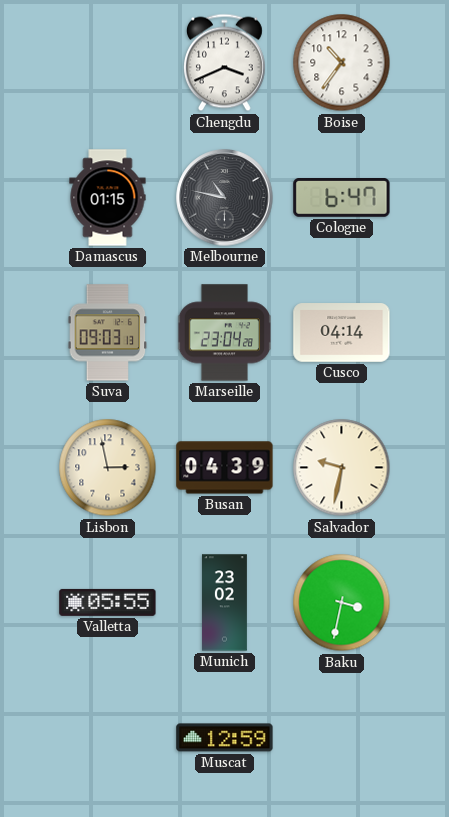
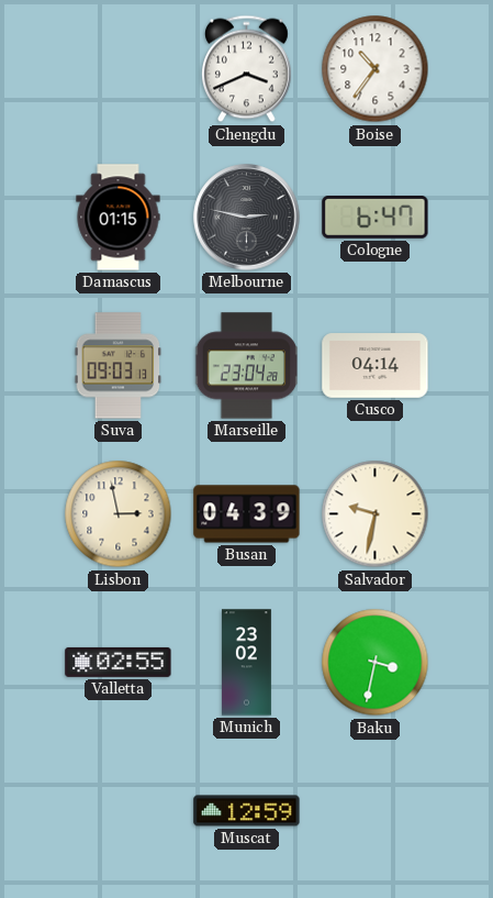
Melbourne: 10:47 -> 2:47
Valletta: 05:55 -> 02:55
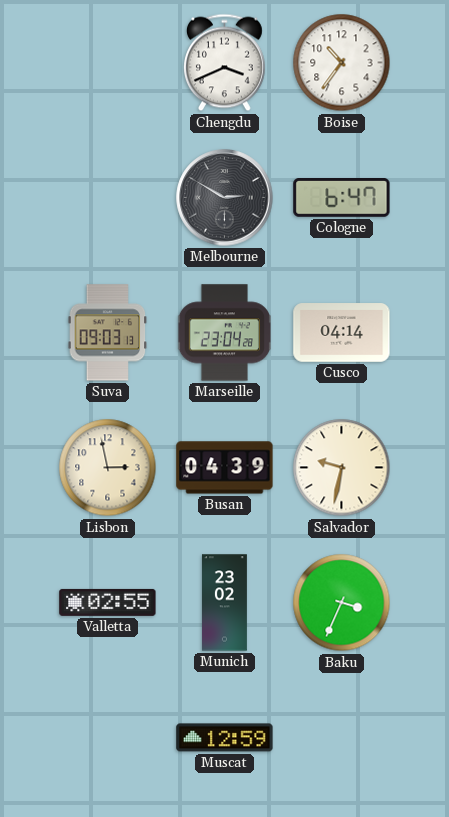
Damascus: 01:15 -> none
Melbourne: 2:47 -> 2:50
Baku: 3:32 -> 3:34
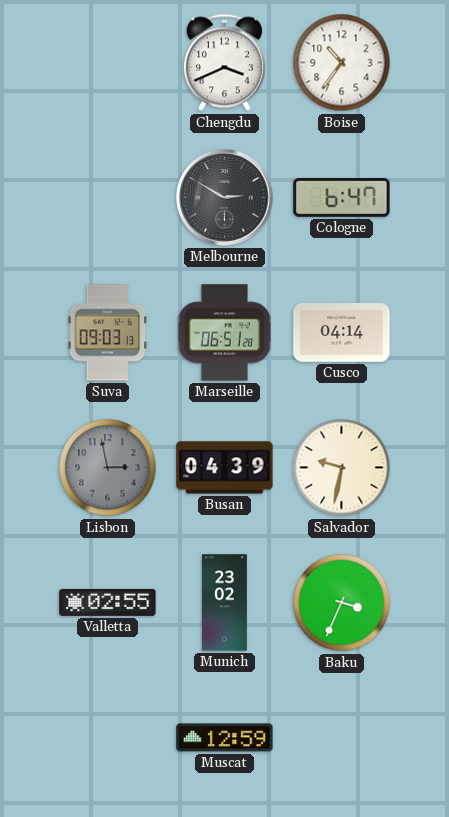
Marseille: 23:04 -> 06:51
Lisbon dial: cream -> grey
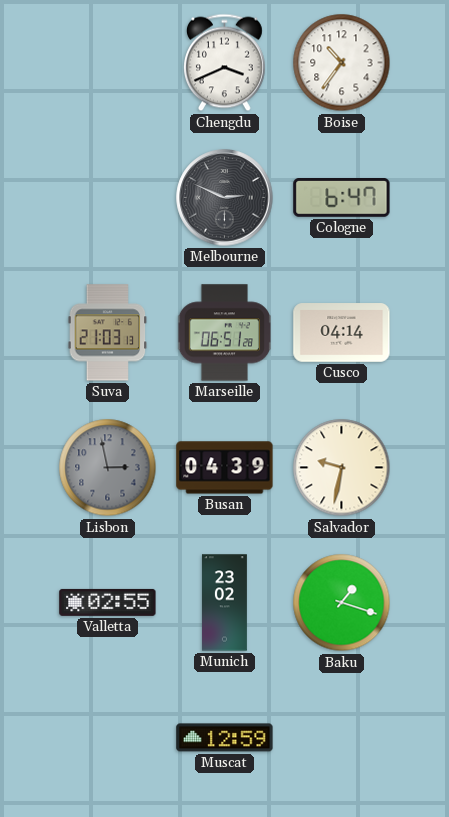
Melbourne: 2:50 -> 2:49
Suva: 09:03 -> 21:03
Baku: 3:34 -> 1:18
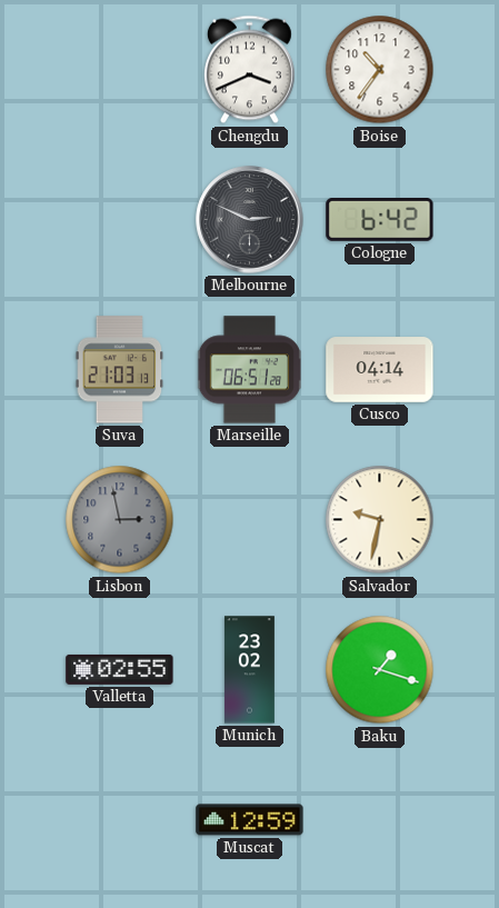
Cologne: 6:47 -> 6:42
Busan: 04:39 -> none
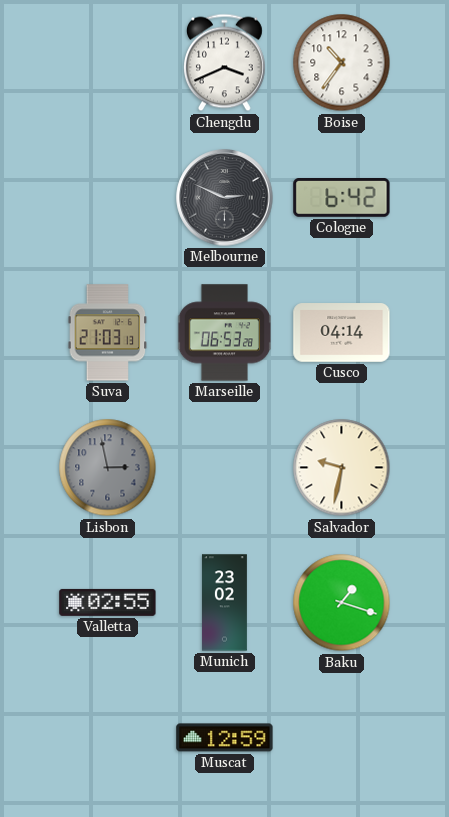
Marseille: 06:51 -> 06:53
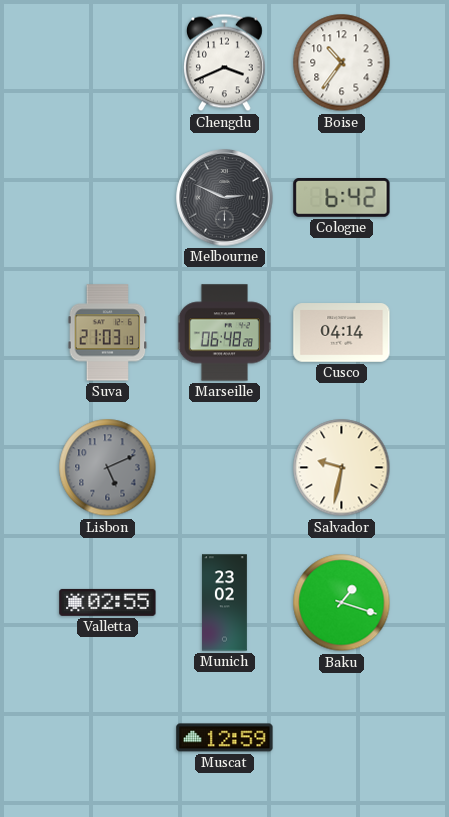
Marseille: 06:53 -> 06:48
Lisbon: 2:58 -> 5:11
